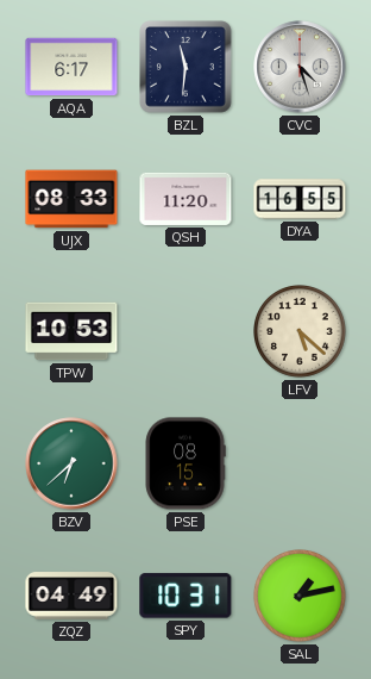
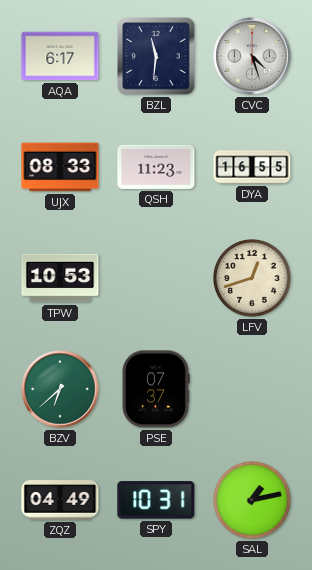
QSH: 11:20 -> 11:23
LFV: 5:22 -> 12:42
PSE: 08:15 -> 07:37
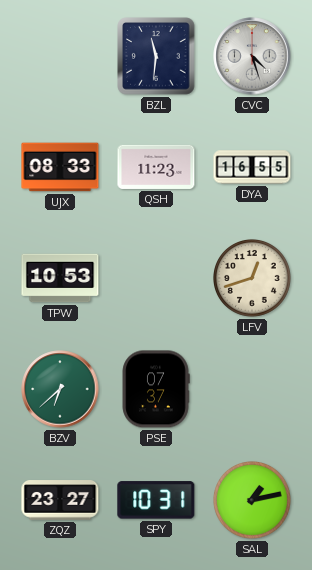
AQA: 6:17 -> none
ZQZ: 04:49 -> 23:27
